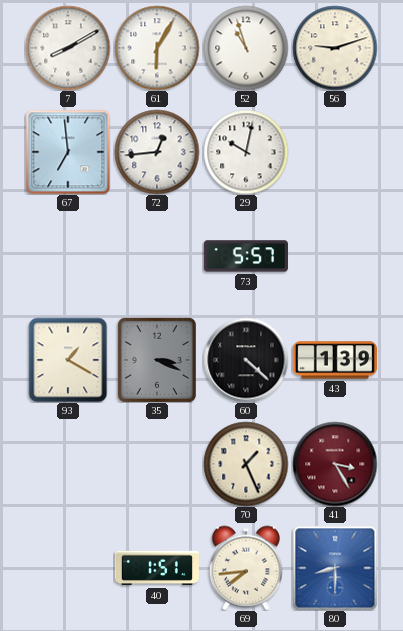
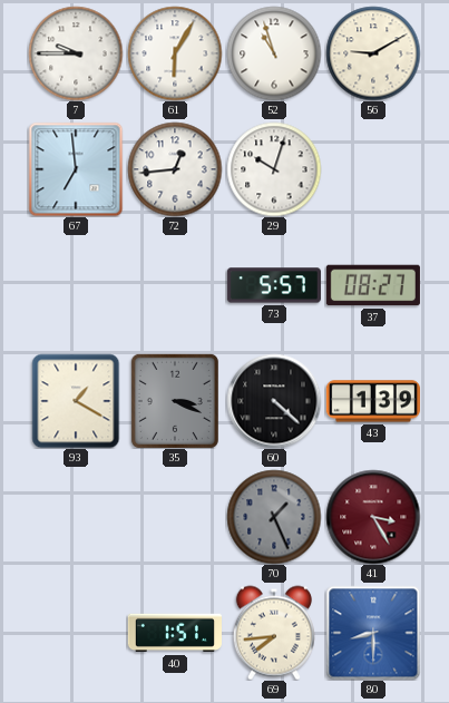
7: 8:10 -> 9:45
56: 9:12 -> 9:10
29: 10:02 -> 10:03
37: none -> 08:27
70 dial: cream -> grey
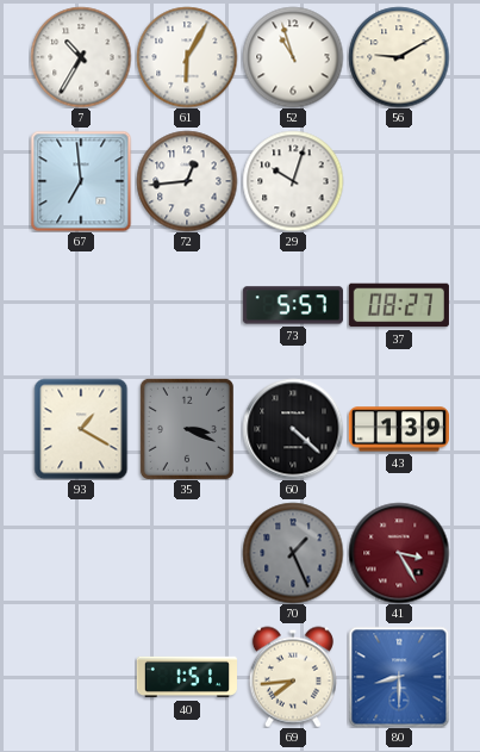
7: 9:45 -> 10:35
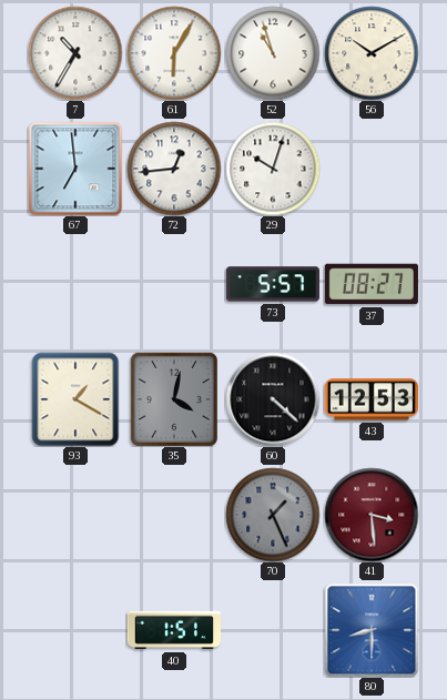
56: 9:10 -> 10:10
35: 3:19 -> 4:02
43: 1:39 -> 12:53
41: 3:25 -> 3:29
69: 7:44 -> none
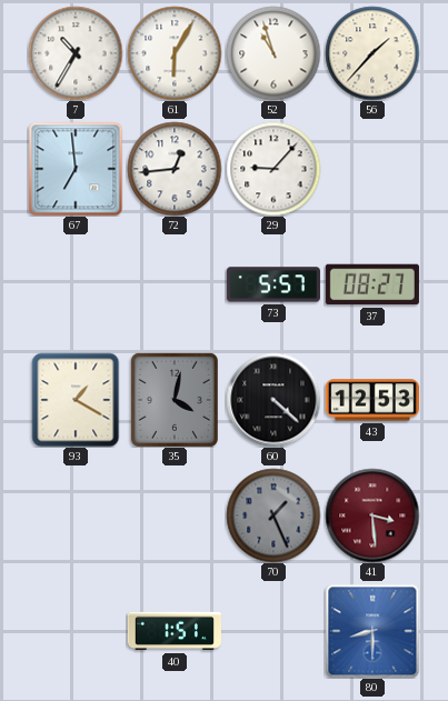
56: 10:10 -> 1:37
29: 10:03 -> 9:07
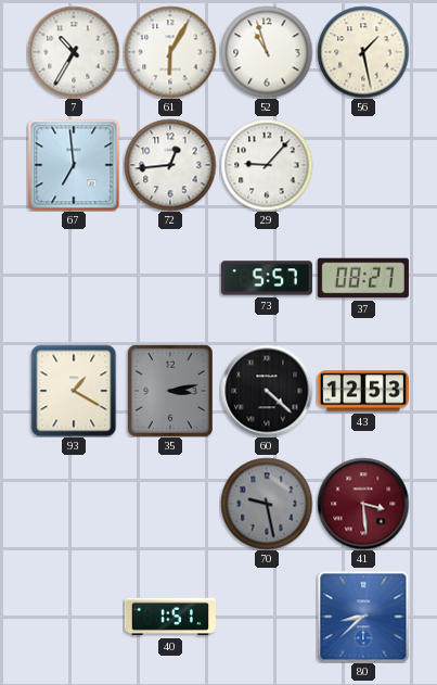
56: 1:37 -> 1:28
35: 4:02 -> 3:13
70: 1:26 -> 9:28
80: 8:30 -> 8:38
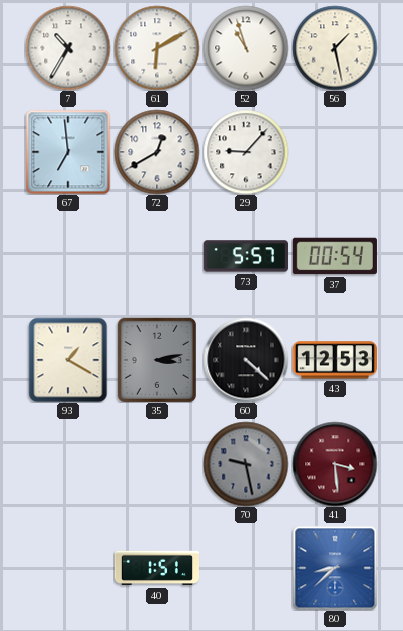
61: 6:05 -> 6:10
72: 12:44 -> 12:40
37: 08:27 -> 00:54
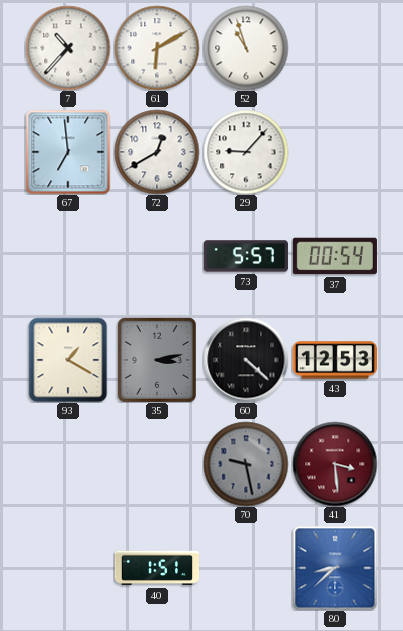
7: 10:35 -> 10:37
56: 1:28 -> none
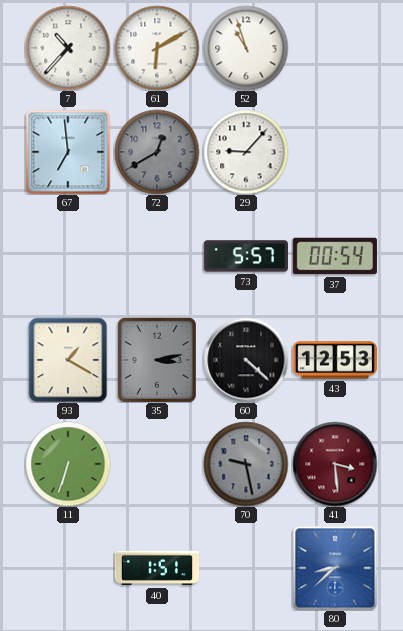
72 dial: white -> grey
11: none -> 6:33
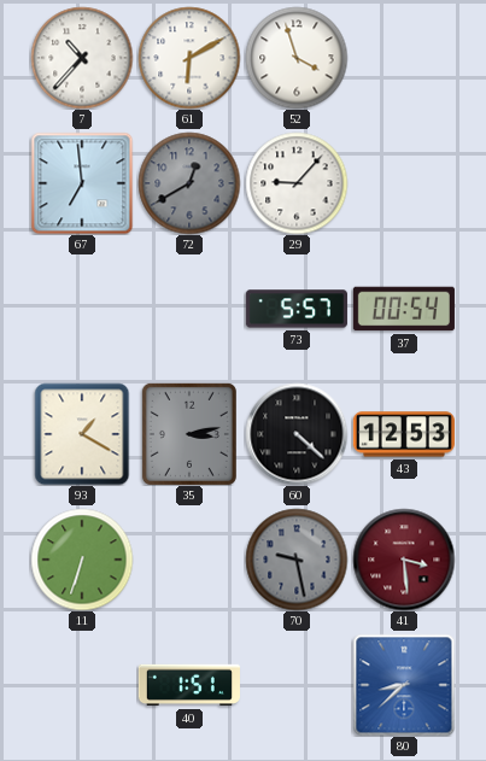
52: 10:57 -> 3:57
